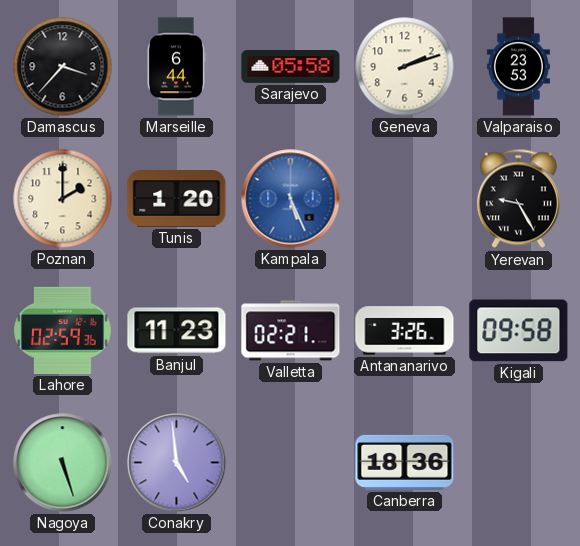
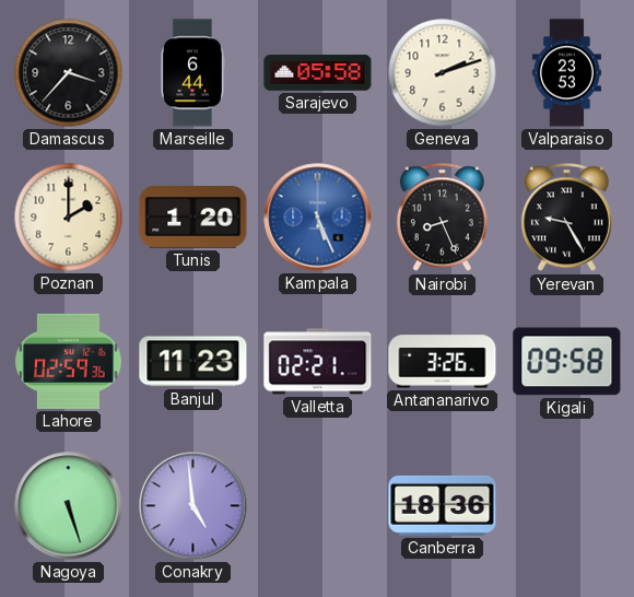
Nairobi: none -> 8:26
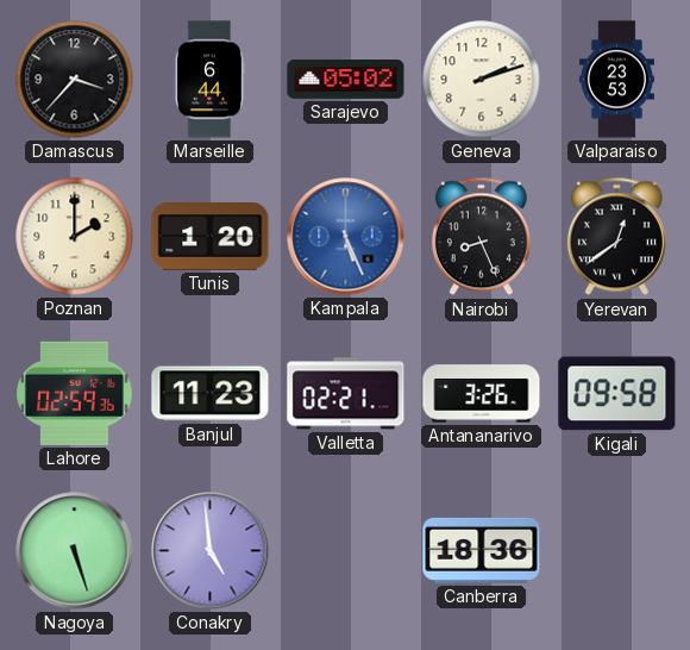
Sarajevo: 05:58 -> 05:02
Yerevan: 9:25 -> 12:39
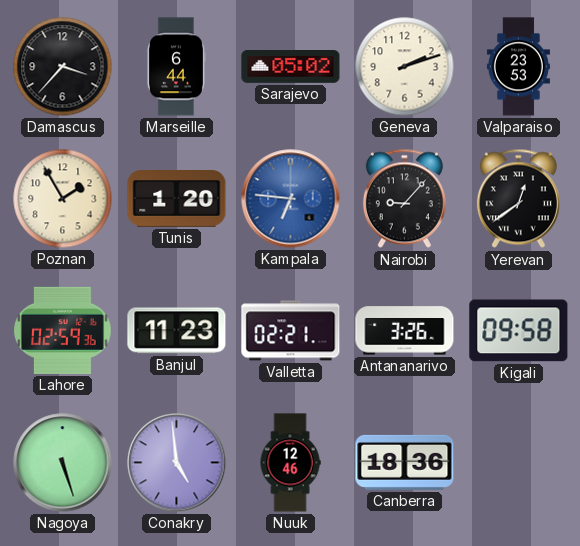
Poznan: 2:00 -> 1:55
Kampala: 5:26 -> 6:46
Nairobi: 8:26 -> 9:07
Nuuk: none -> 12:46
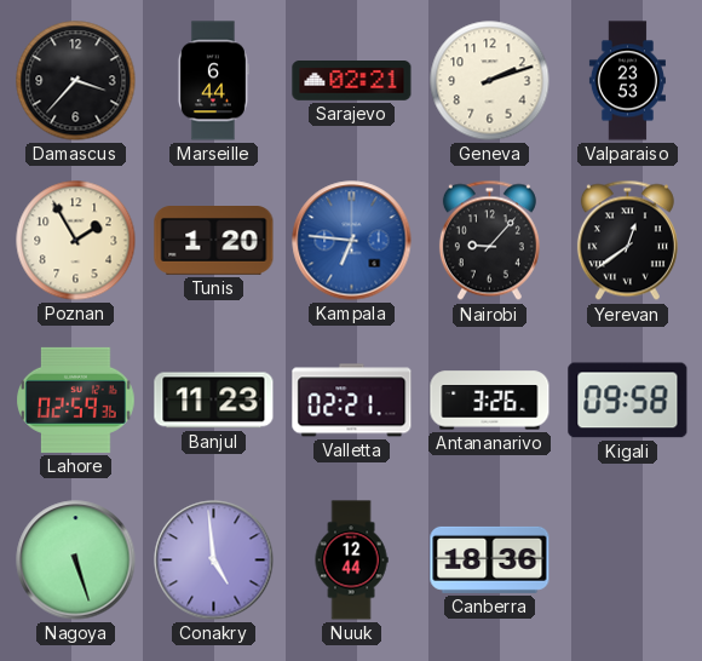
Sarajevo: 05:02 -> 02:21
Nuuk: 12:46 -> 12:44
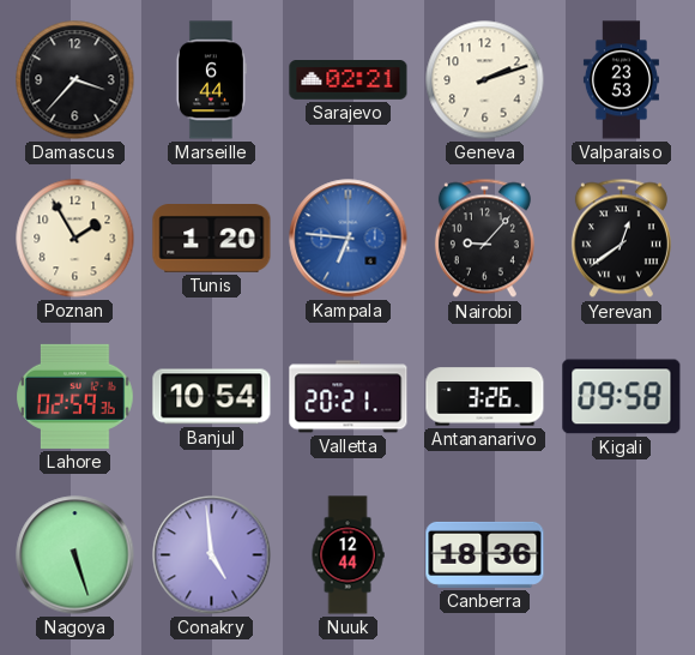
Banjul: 11:23 -> 10:54
Valletta: 02:21 -> 20:21
